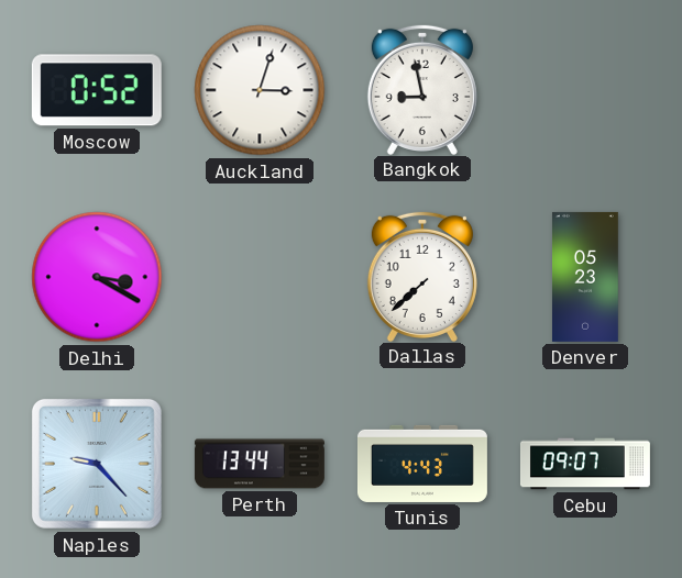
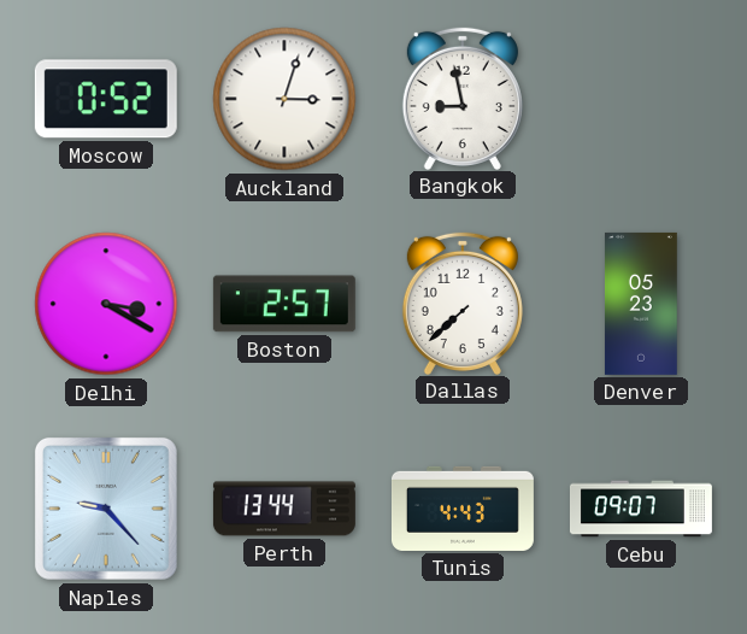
Boston: none -> 2:57
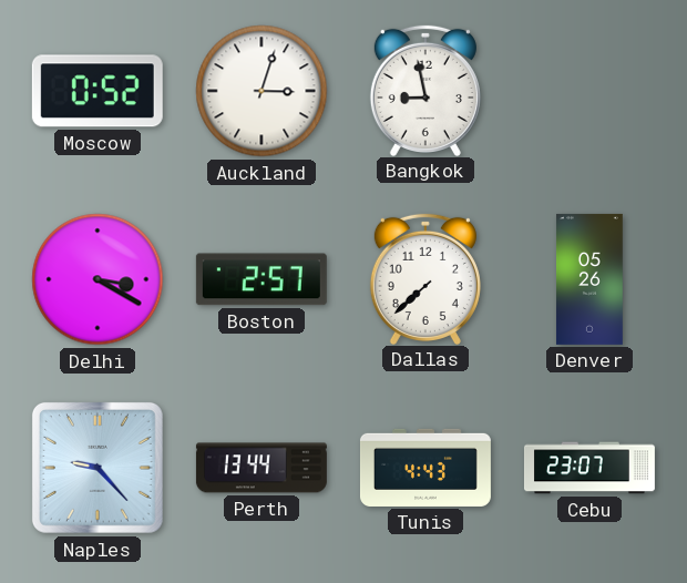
Denver: 05:23 -> 05:26
Cebu: 09:07 -> 23:07
